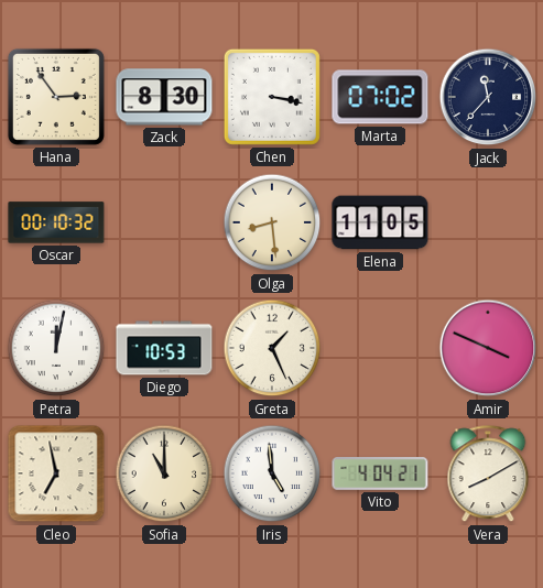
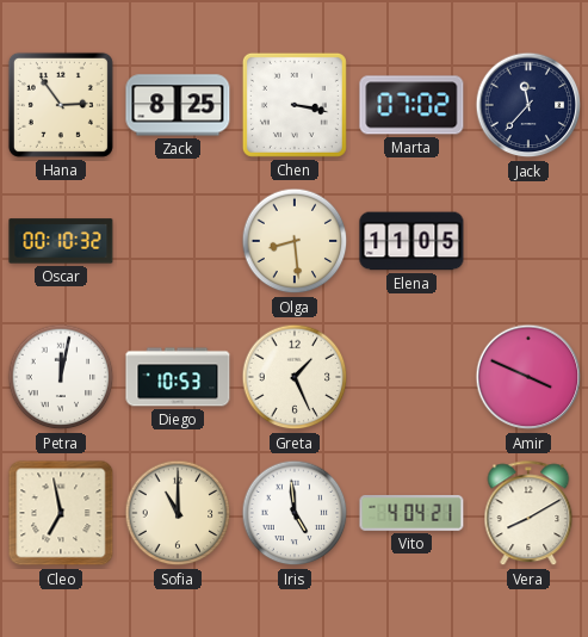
Zack: 8:30 -> 8:25
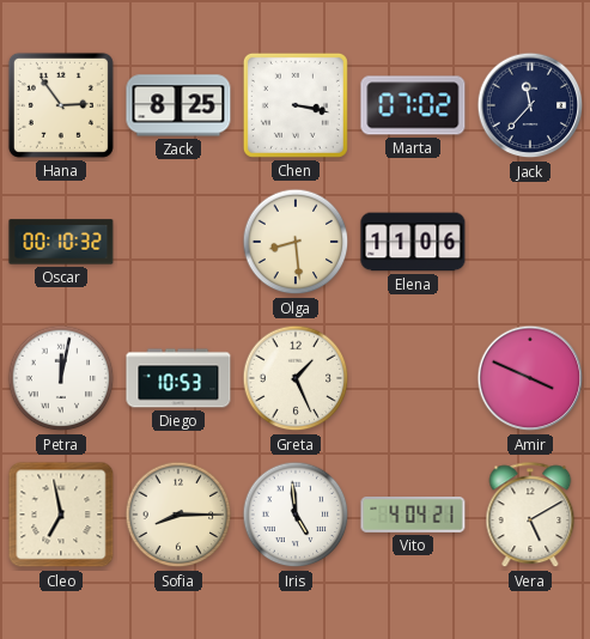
Elena: 11:05 -> 11:06
Sofia: 11:00 -> 8:15
Vera: 8:10 -> 5:10
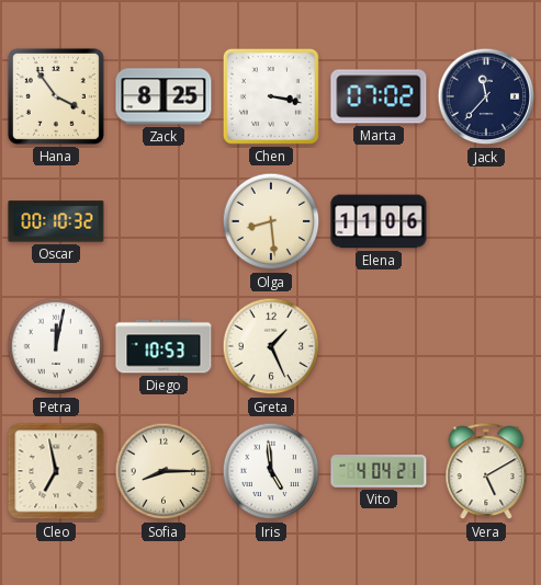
Hana: 2:54 -> 3:54
Amir: 3:49 -> none
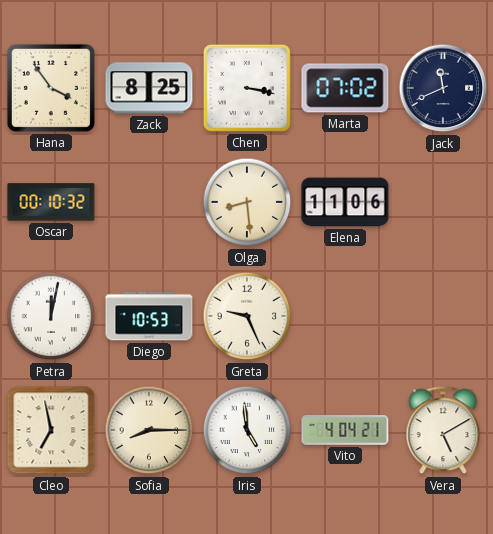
Jack: 11:37 -> 11:41
Greta: 1:26 -> 9:26
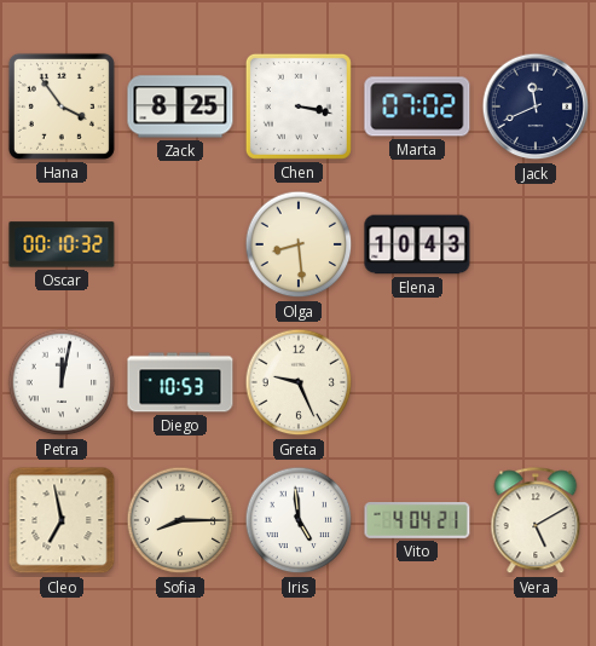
Elena: 11:06 -> 10:43
